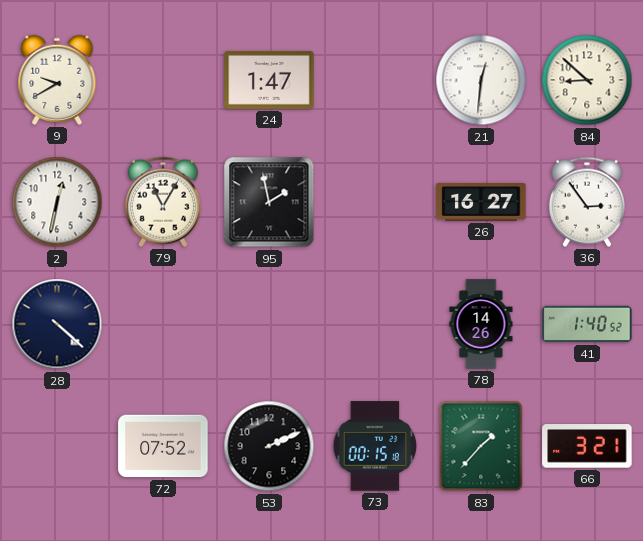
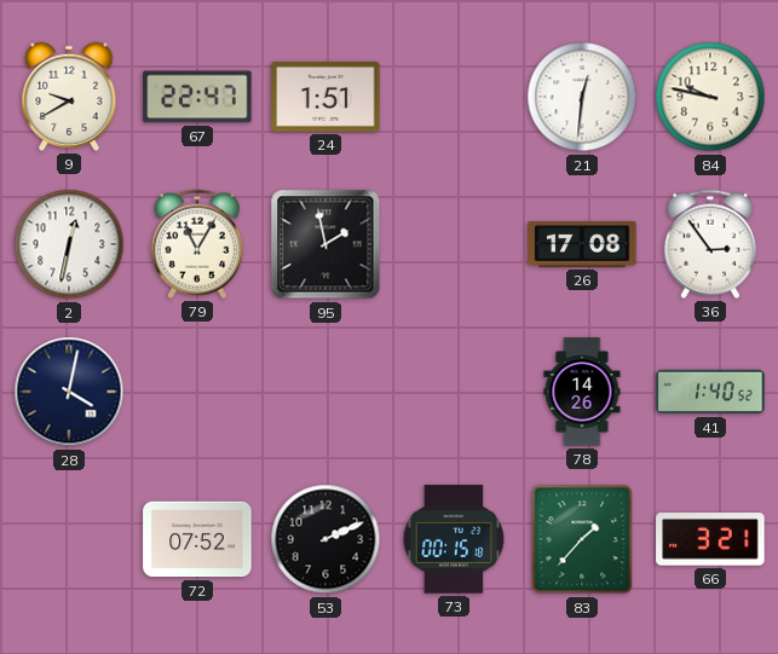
67: none -> 22:47
24: 1:47 -> 1:51
84: 8:52 -> 9:47
26: 16:27 -> 17:08
28: 4:22 -> 4:02
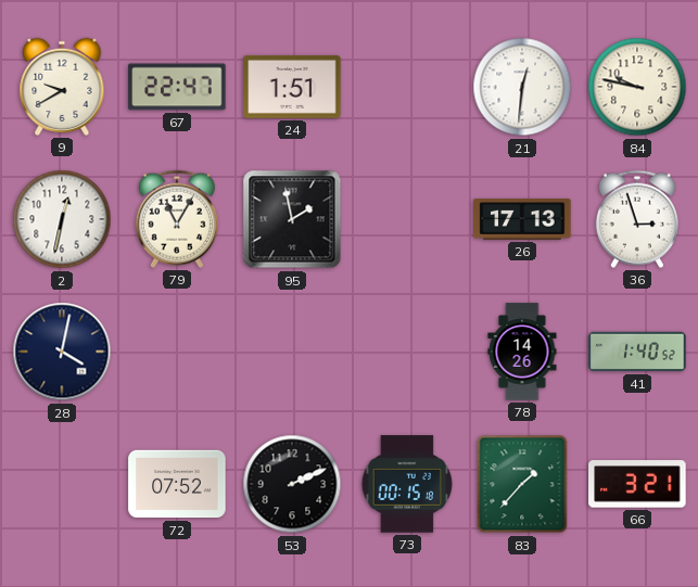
26: 17:08 -> 17:13
36: 2:54 -> 2:57
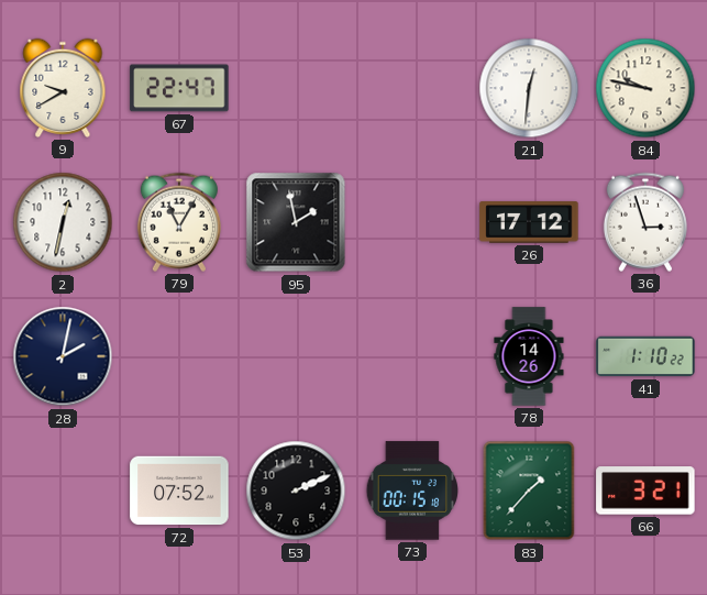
24: 1:51 -> none
26: 17:13 -> 17:12
28: 4:02 -> 2:02
41: 1:40 -> 1:10
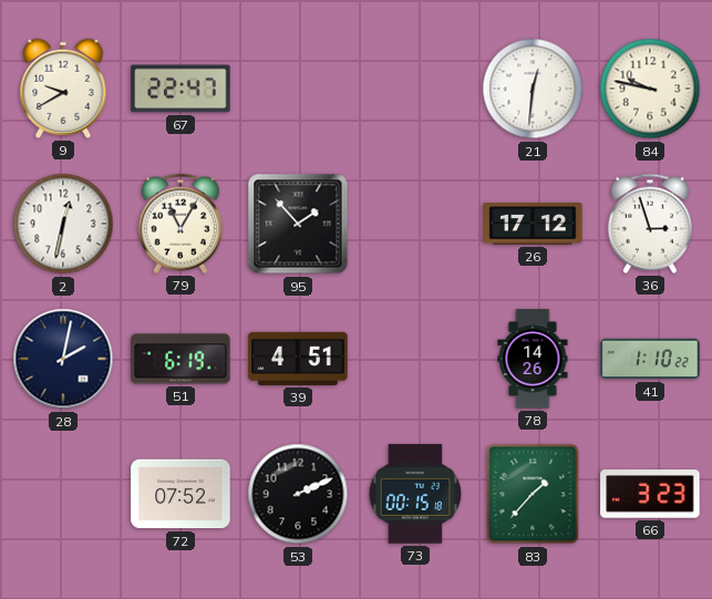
95: 1:58 -> 1:53
51: none -> 6:19
39: none -> 4:51
66: 3:21 -> 3:23
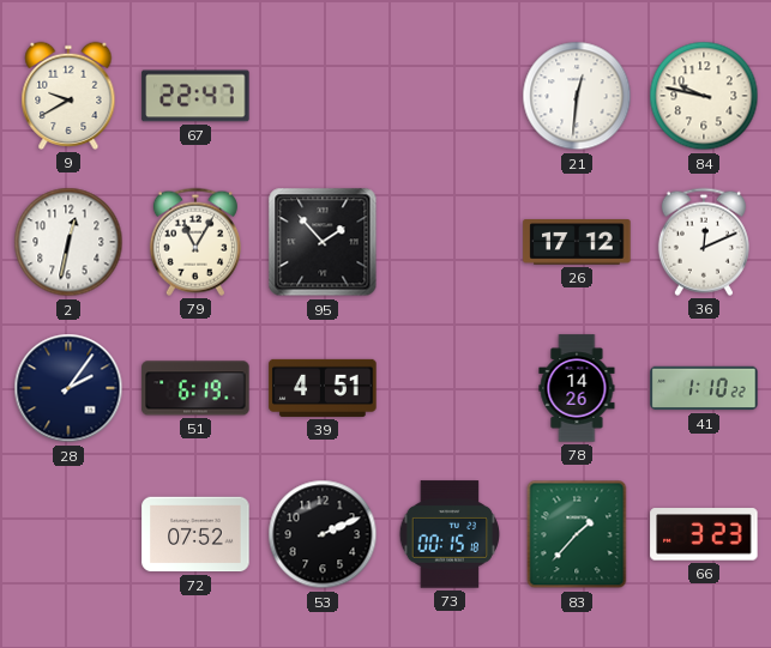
36: 2:57 -> 12:11
28: 2:02 -> 2:06
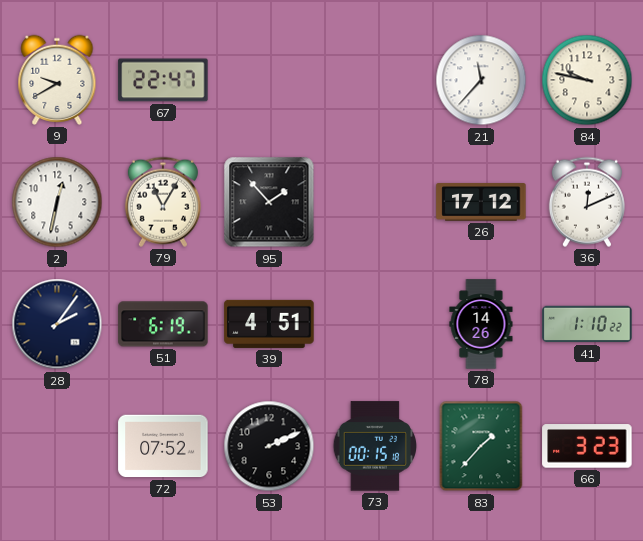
21: 12:31 -> 11:37
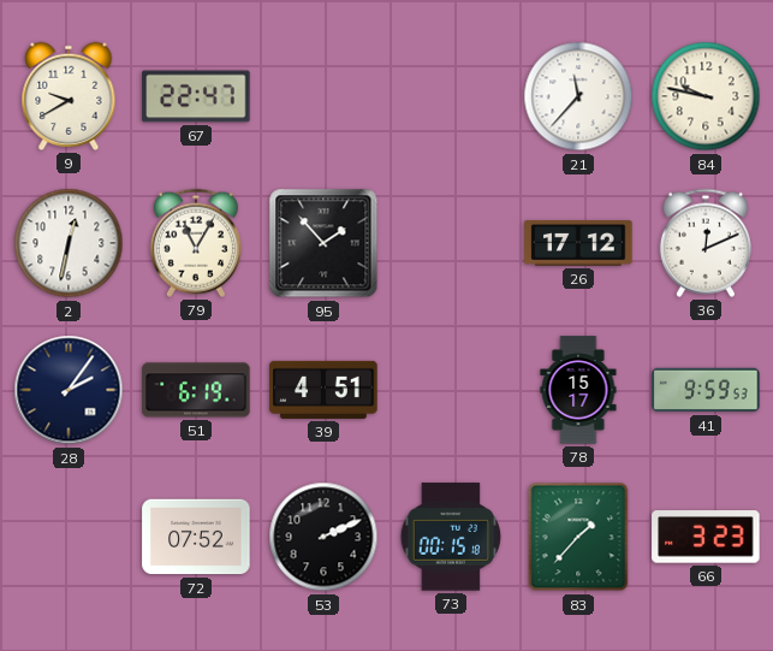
78: 14:26 -> 15:17
41: 1:10 -> 9:59
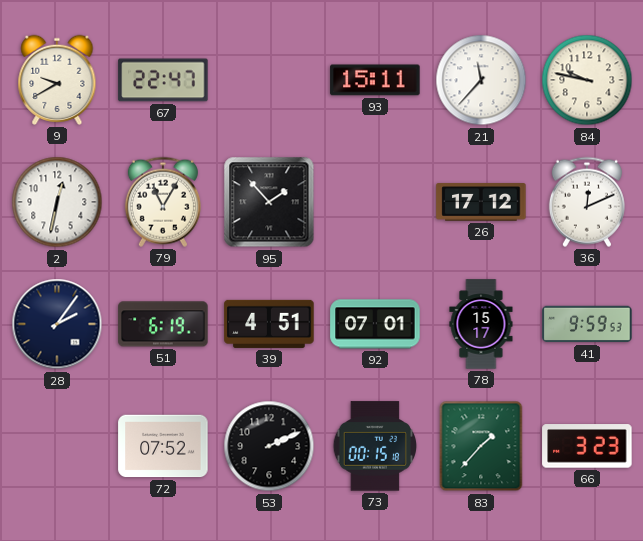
93: none -> 15:11
92: none -> 07:01
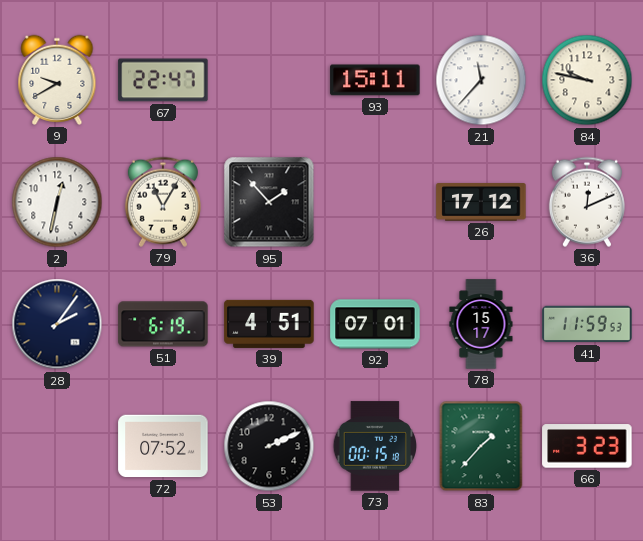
41: 9:59 -> 11:59
